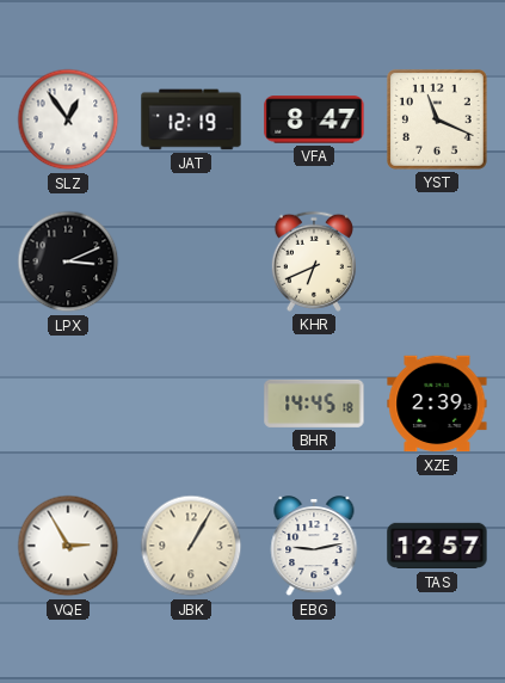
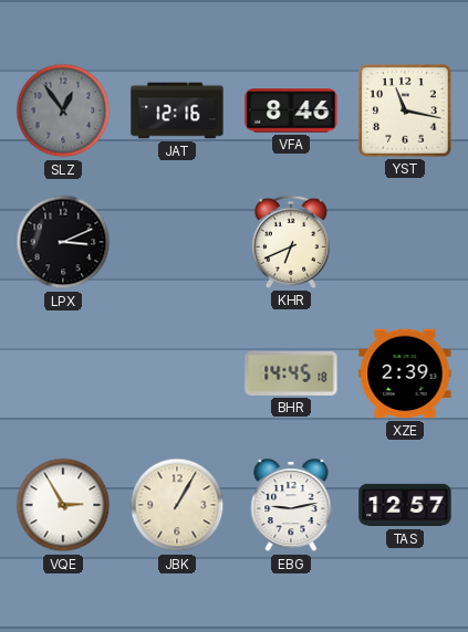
SLZ dial: white -> grey
JAT: 12:19 -> 12:16
VFA: 8:47 -> 8:46
YST: 11:19 -> 11:17
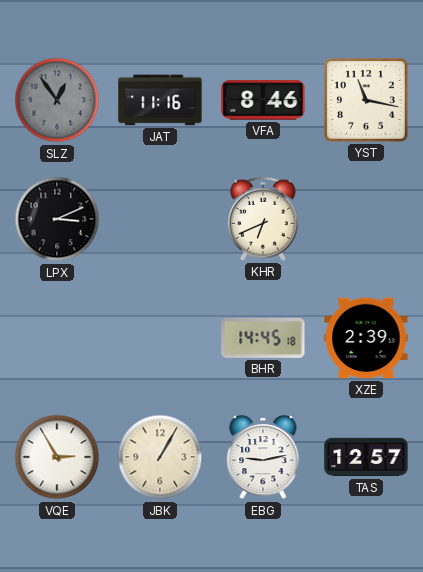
JAT: 12:16 -> 11:16
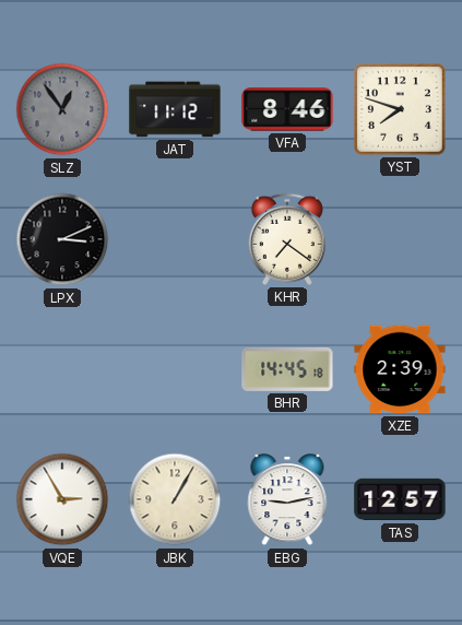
JAT: 11:16 -> 11:12
YST: 11:17 -> 7:48
KHR: 6:41 -> 7:21
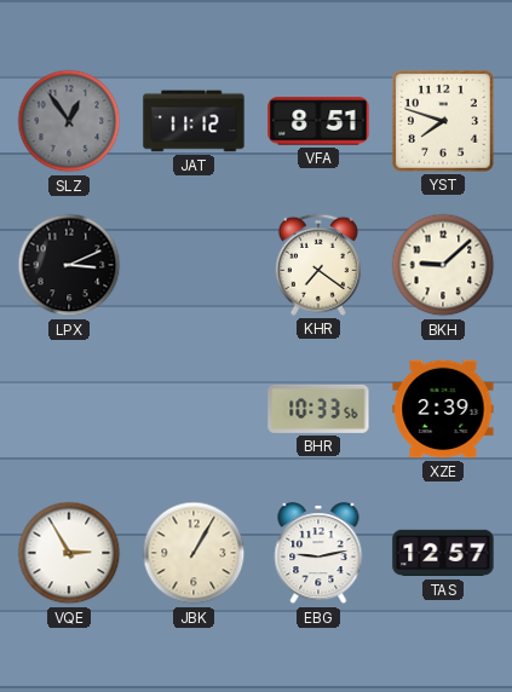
VFA: 8:46 -> 8:51
BKH: none -> 9:08
BHR: 14:45 -> 10:33
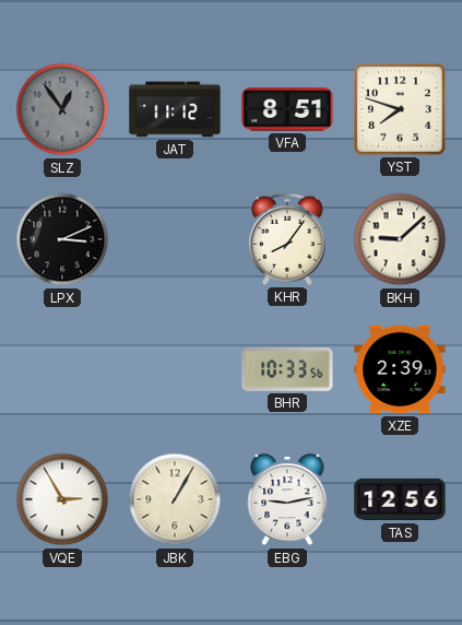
KHR: 7:21 -> 8:06
TAS: 12:57 -> 12:56
